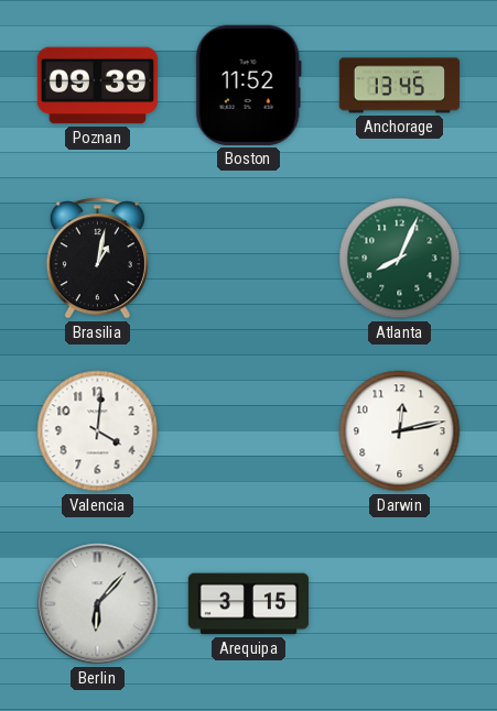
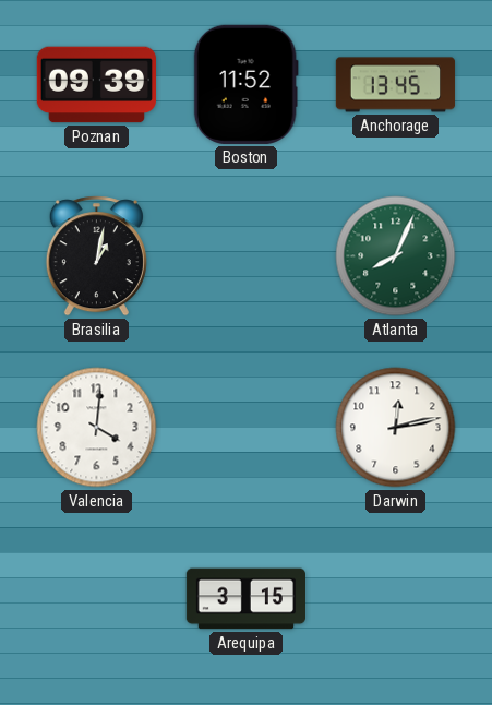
Berlin: 6:07 -> none
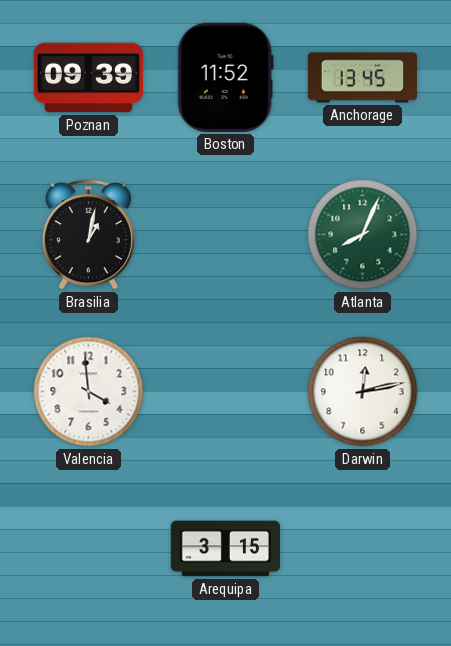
Valencia: 4:01 -> 3:59
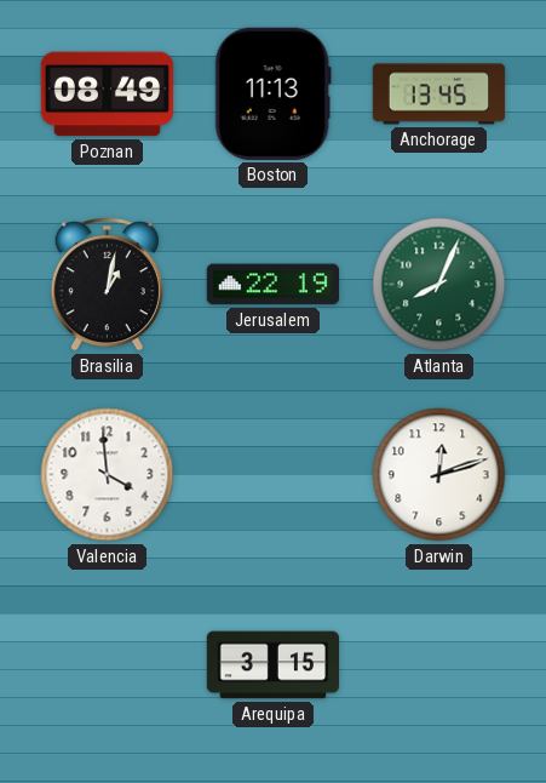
Poznan: 09:39 -> 08:49
Boston: 11:52 -> 11:13
Jerusalem: none -> 22:19
Darwin: 12:13 -> 12:12
